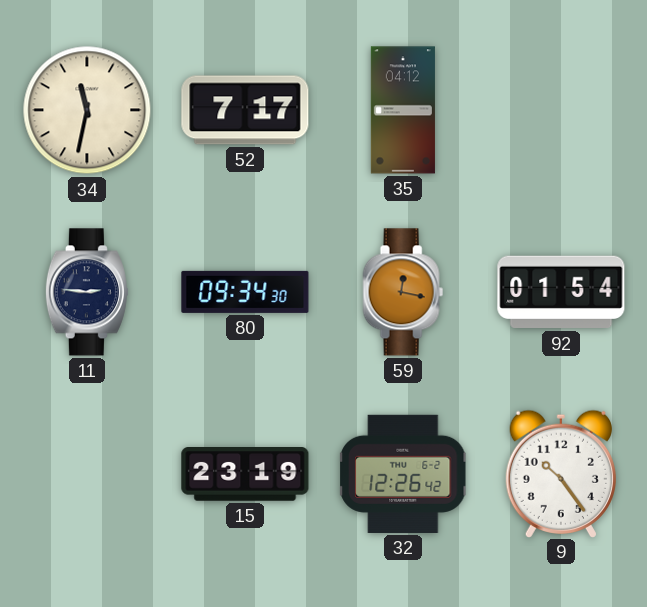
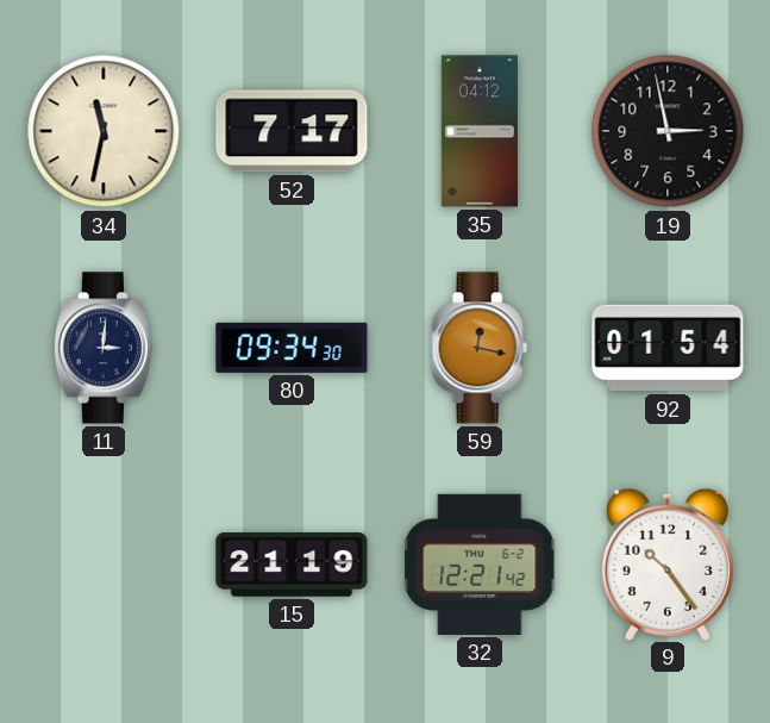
19: none -> 2:58
11: 2:46 -> 3:01
15: 23:19 -> 21:19
32: 12:26 -> 12:21
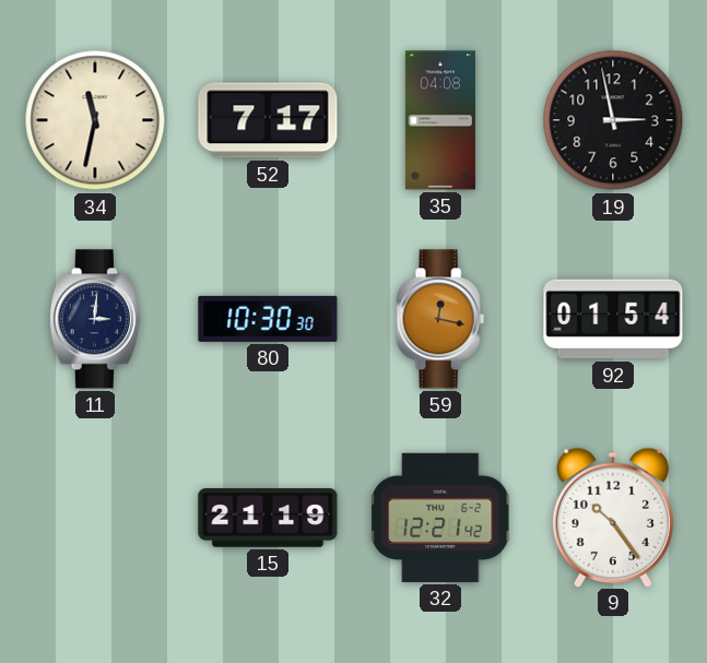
35: 04:12 -> 04:08
80: 09:34 -> 10:30
